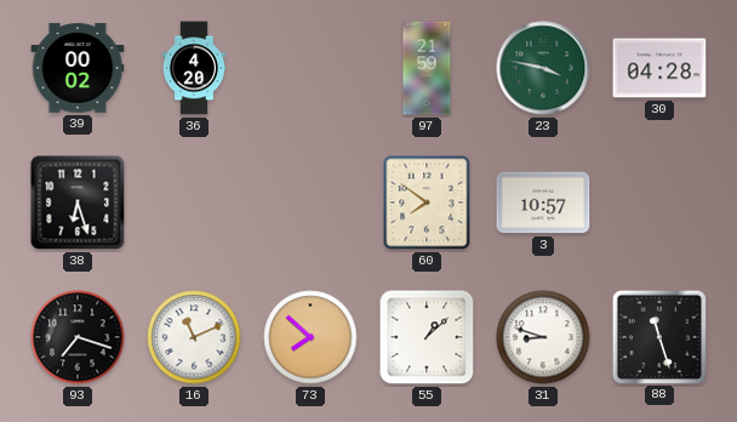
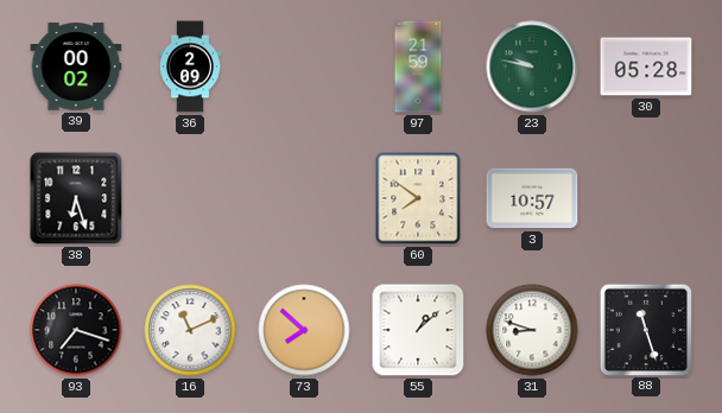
36: 4:20 -> 2:09
23: 3:47 -> 9:47
30: 04:28 -> 05:28
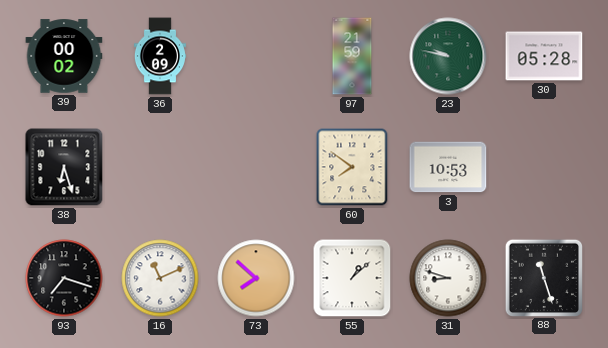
3: 10:57 -> 10:53
